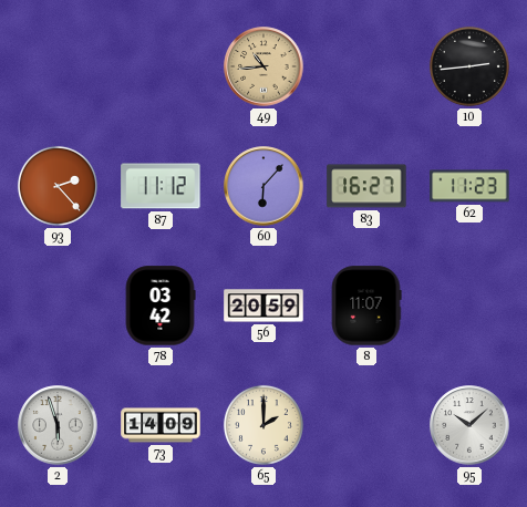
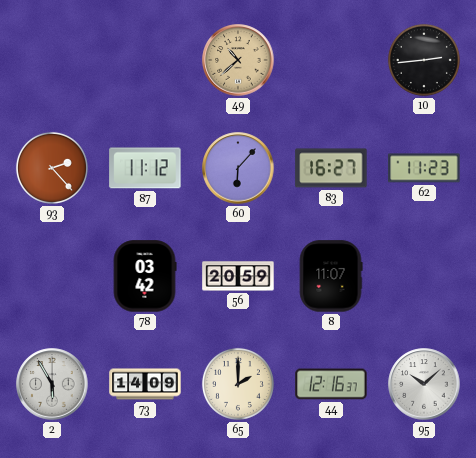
49: 10:44 -> 10:38
2: 5:57 -> 5:55
44: none -> 12:16
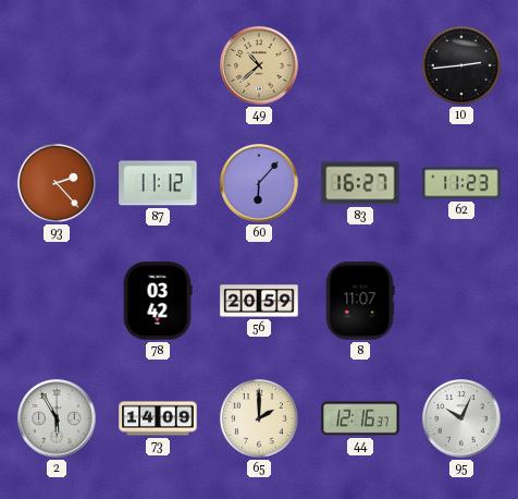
95: 10:08 -> 10:04
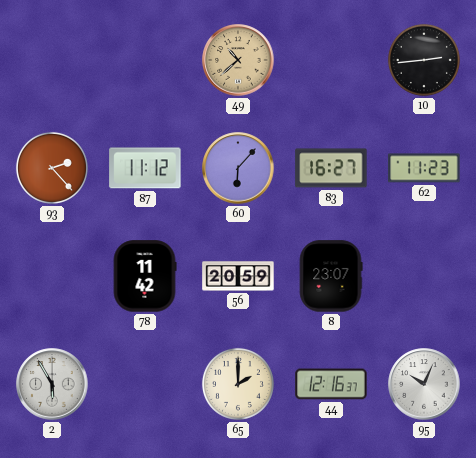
78: 03:42 -> 11:42
8: 11:07 -> 23:07
73: 14:09 -> none
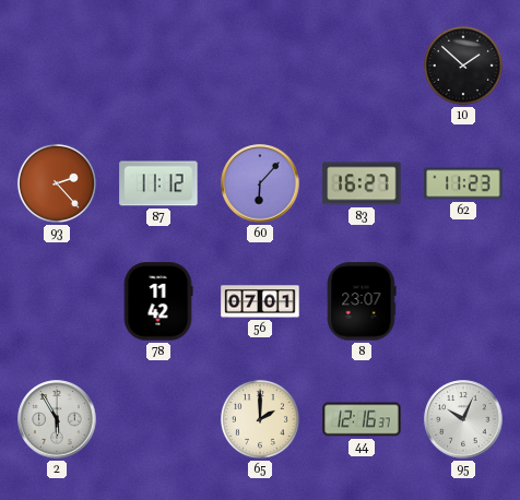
49: 10:38 -> none
10: 2:44 -> 1:52
56: 20:59 -> 07:01
